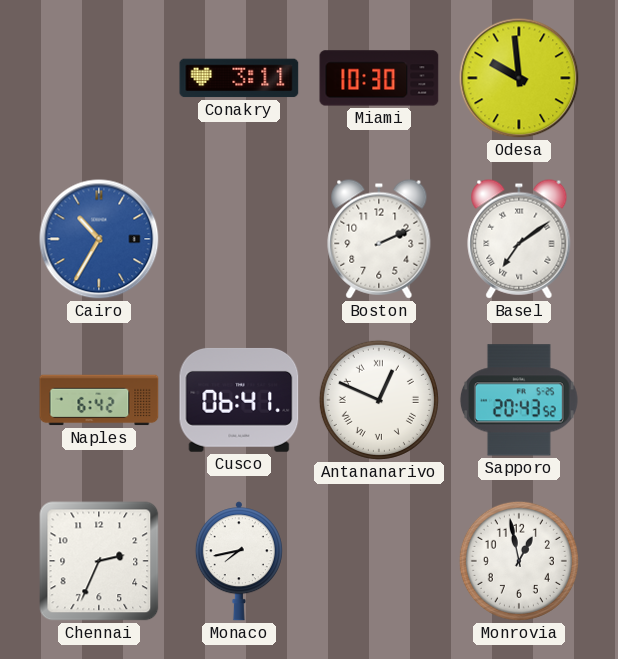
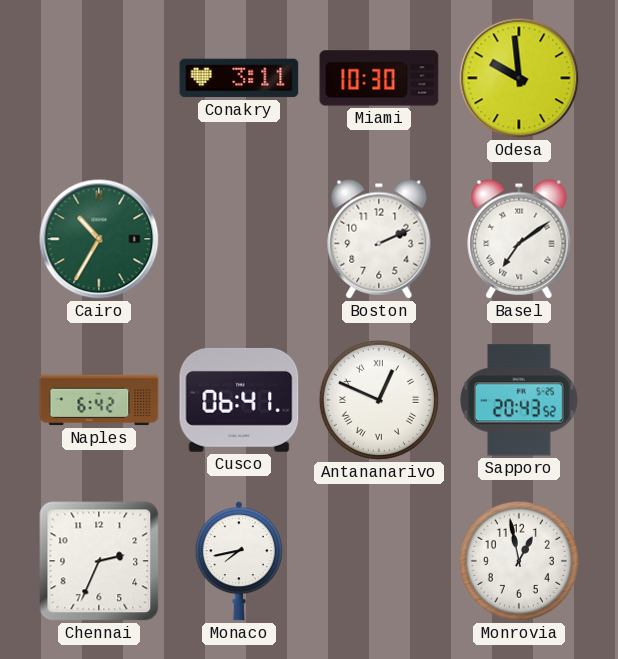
Cairo dial: blue -> green
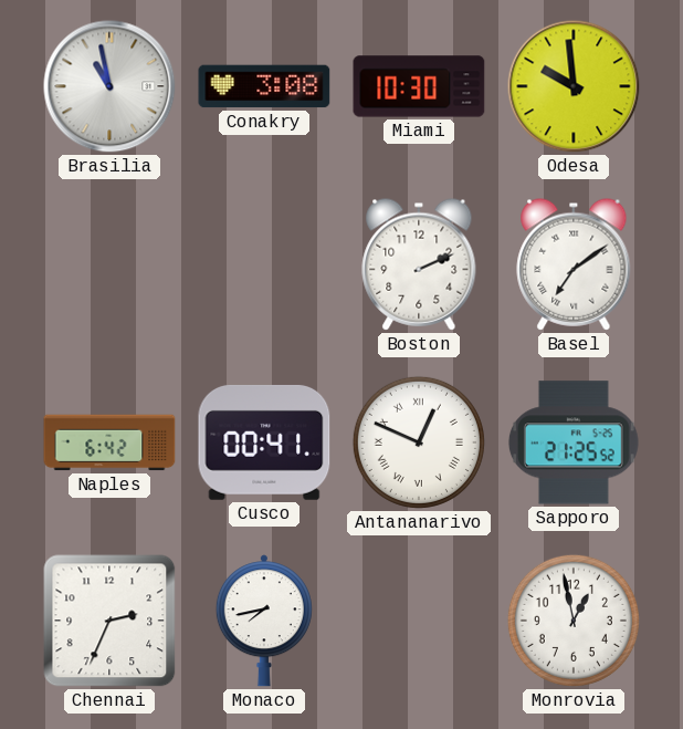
Brasilia: none -> 10:58
Conakry: 3:11 -> 3:08
Cairo: 10:35 -> none
Cusco: 06:41 -> 00:41
Sapporo: 20:43 -> 21:25
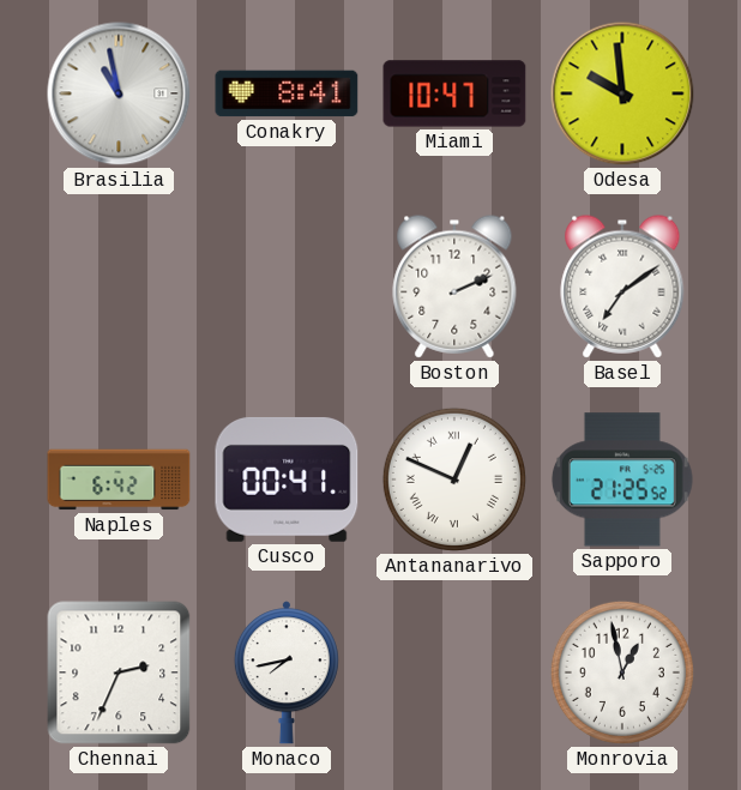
Conakry: 3:08 -> 8:41
Miami: 10:30 -> 10:47
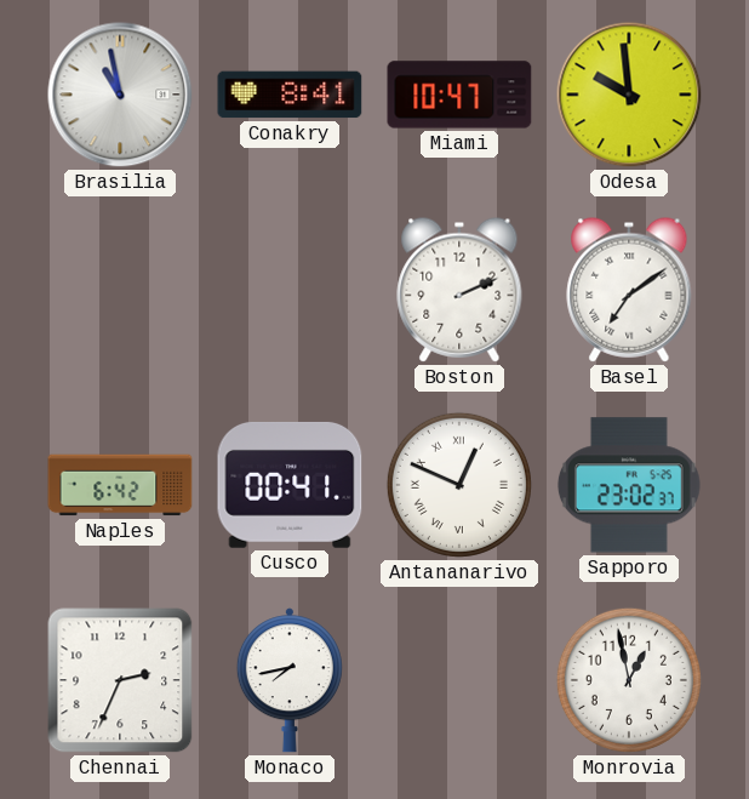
Sapporo: 21:25 -> 23:02
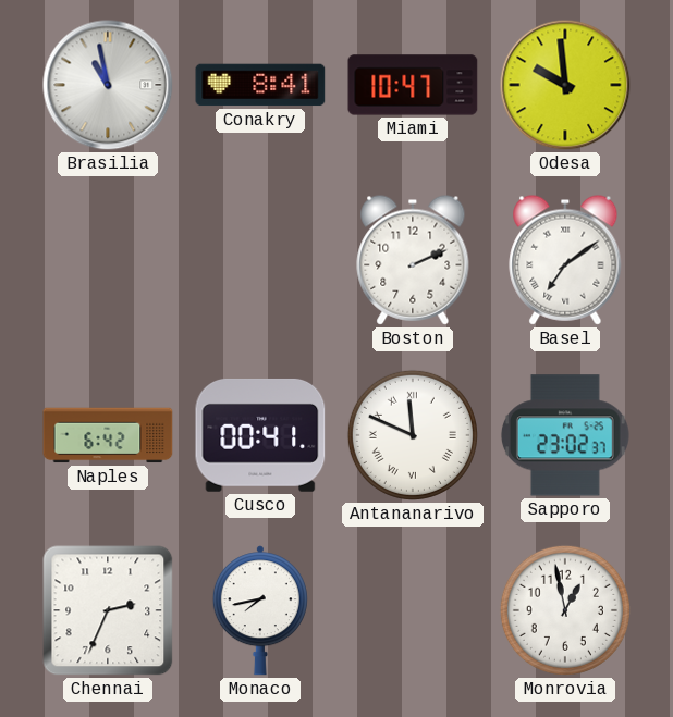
Antananarivo: 12:49 -> 11:49
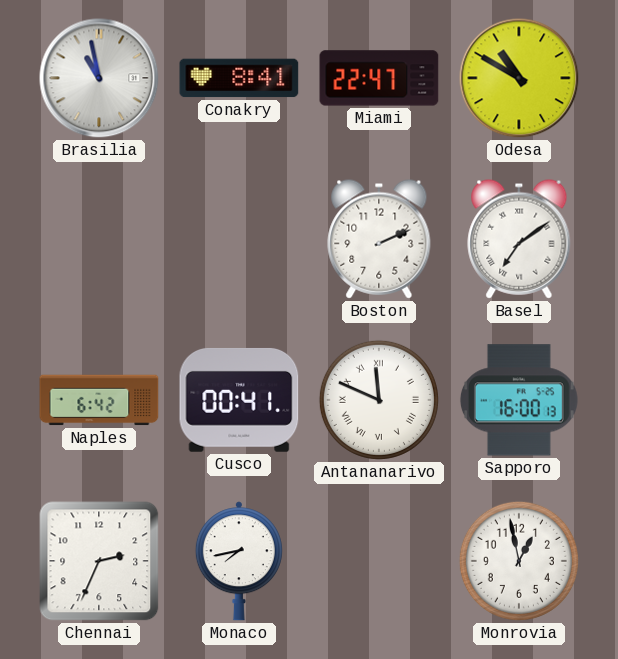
Miami: 10:47 -> 22:47
Odesa: 9:59 -> 10:50
Sapporo: 23:02 -> 16:00
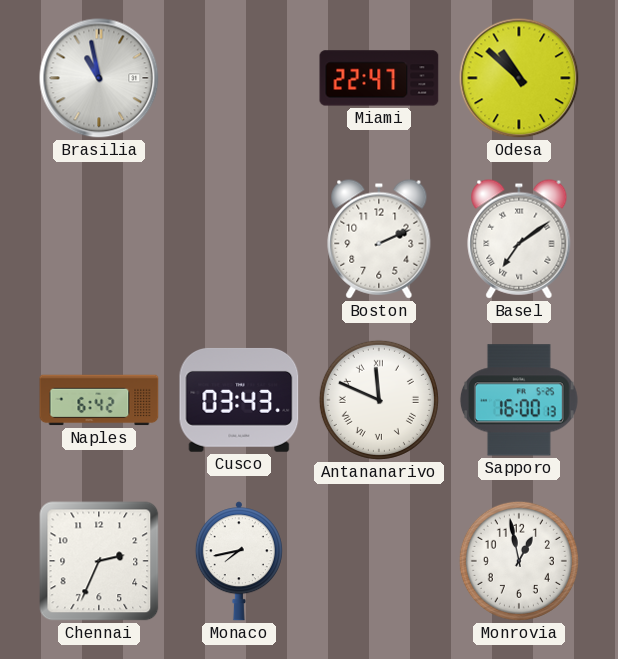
Conakry: 8:41 -> none
Odesa: 10:50 -> 10:52
Cusco: 00:41 -> 03:43
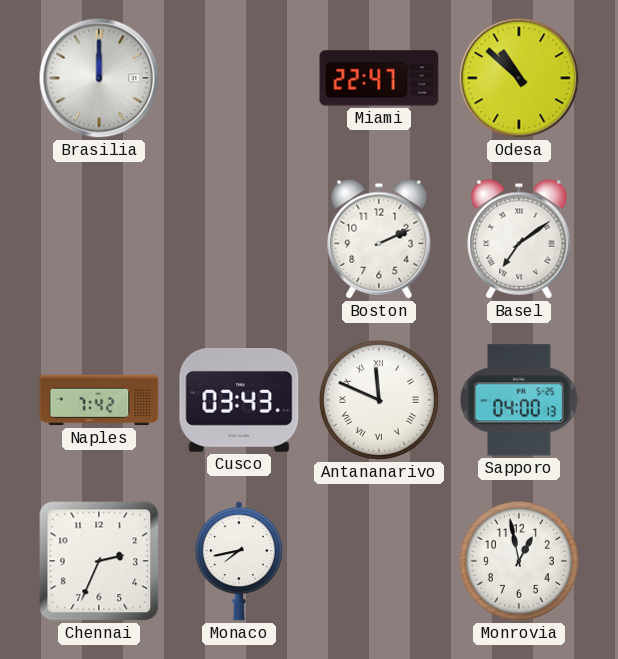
Brasilia: 10:58 -> 12:00
Naples: 6:42 -> 7:42
Sapporo: 16:00 -> 04:00
